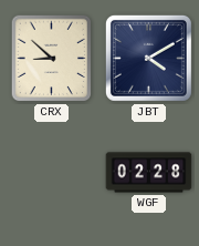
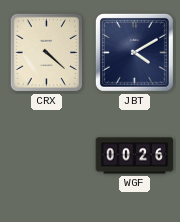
CRX: 8:52 -> 4:22
WGF: 02:28 -> 00:26
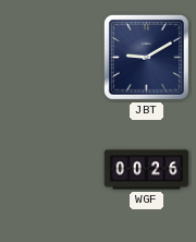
CRX: 4:22 -> none
JBT: 4:10 -> 9:10
